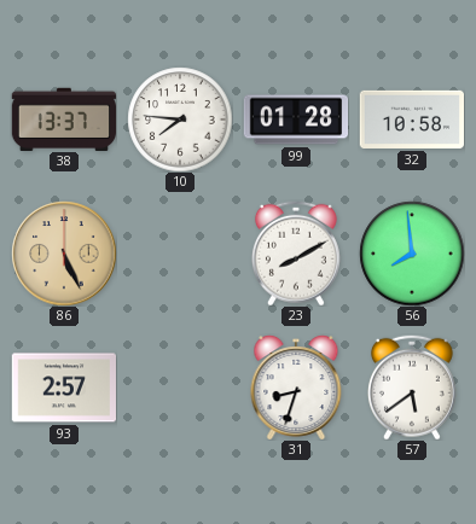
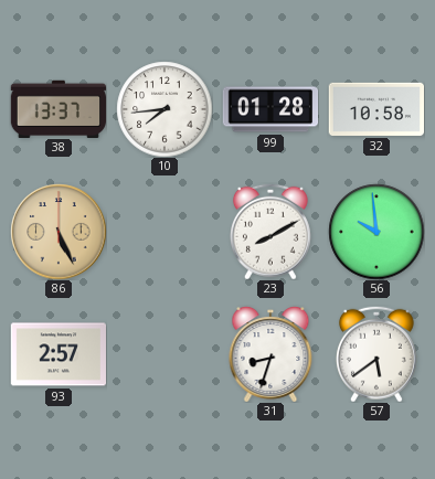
10: 7:46 -> 7:44
56: 7:59 -> 9:59
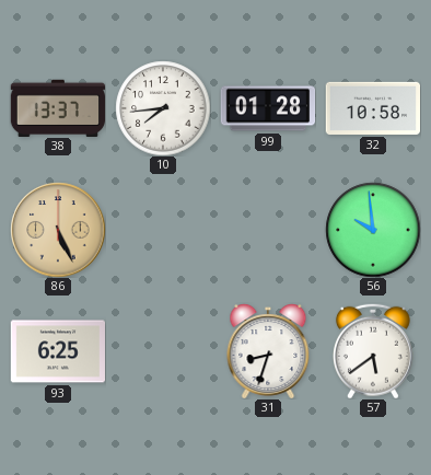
23: 8:10 -> none
93: 2:57 -> 6:25
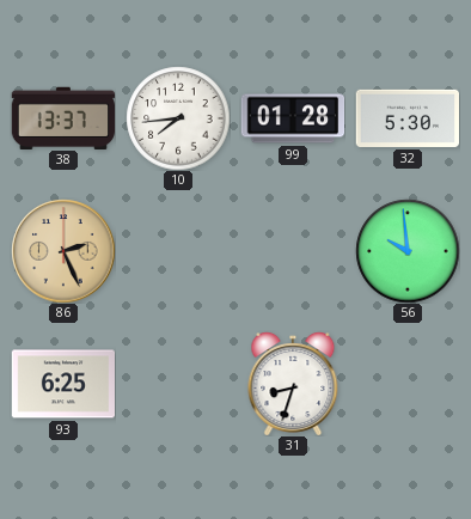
32: 10:58 -> 5:30
86: 5:26 -> 2:26
57: 5:39 -> none
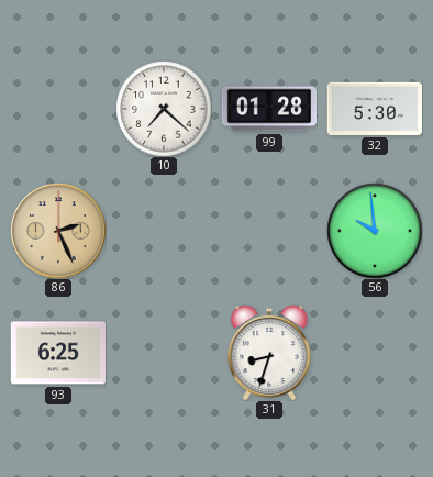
38: 13:37 -> none
10: 7:44 -> 7:22
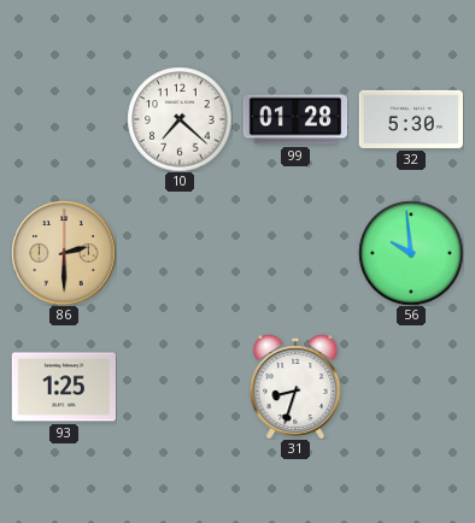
86: 2:26 -> 2:30
93: 6:25 -> 1:25
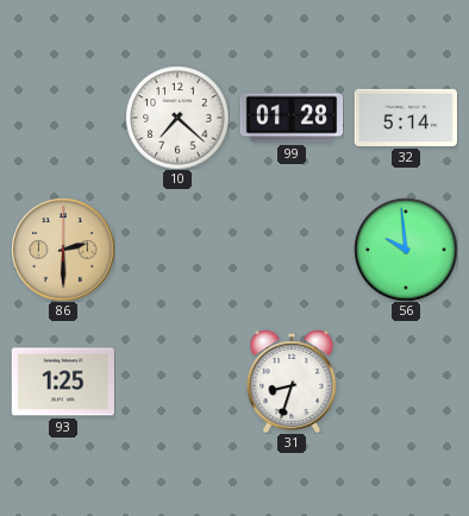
32: 5:30 -> 5:14
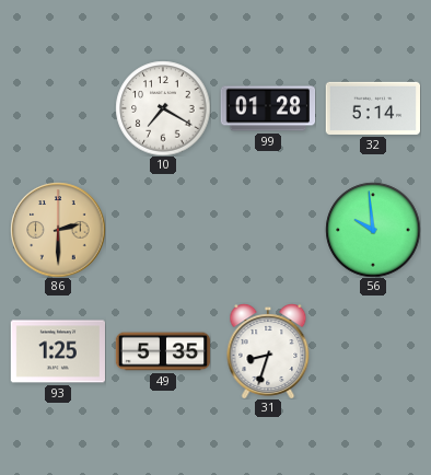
10: 7:22 -> 7:20
49: none -> 5:35
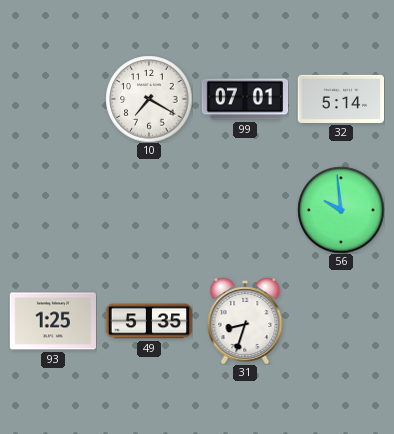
99: 01:28 -> 07:01
86: 2:30 -> none
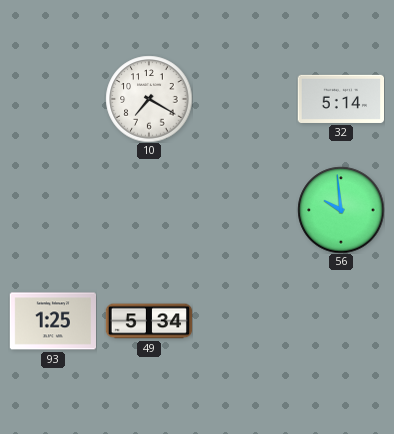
99: 07:01 -> none
49: 5:35 -> 5:34
31: 8:33 -> none
